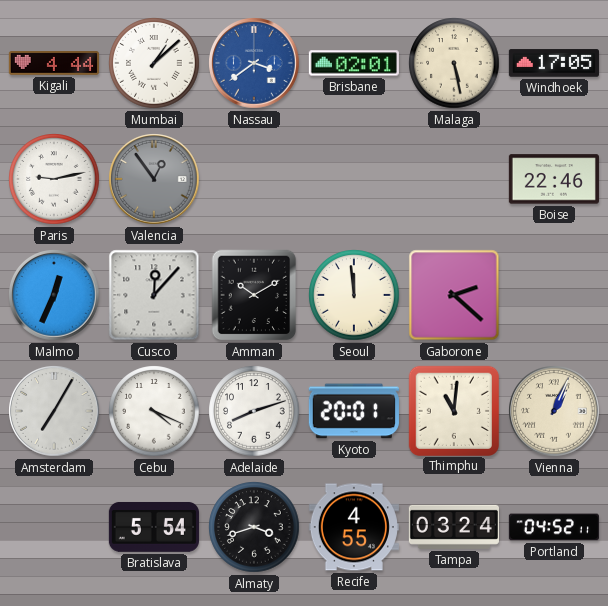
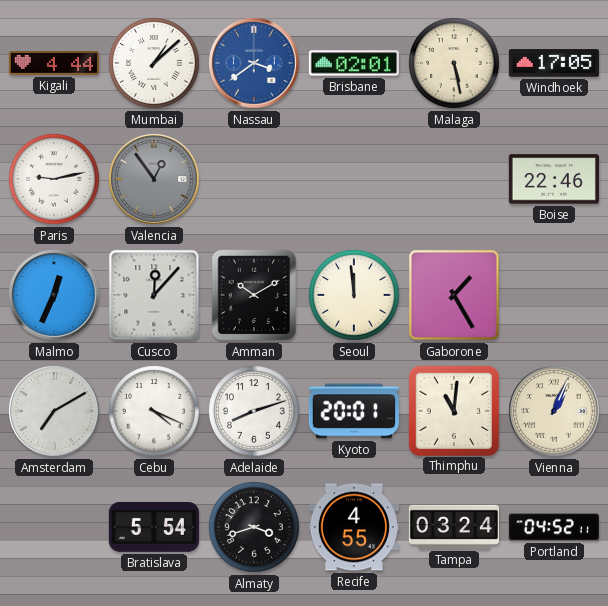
Gaborone: 2:22 -> 1:25
Amsterdam: 7:05 -> 7:10
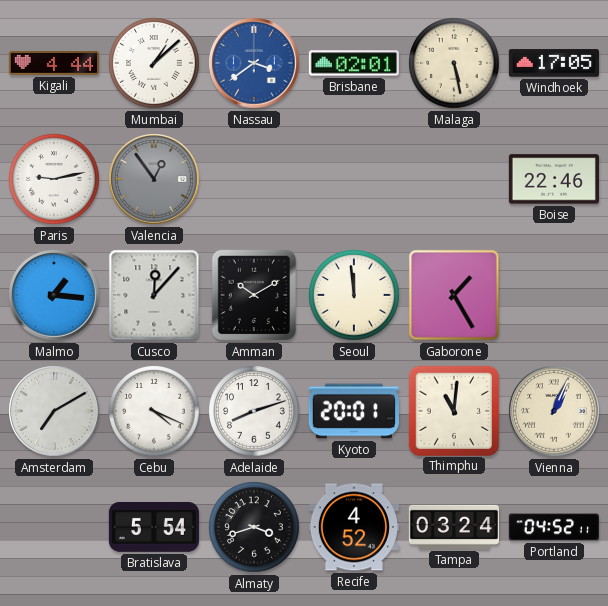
Malmo: 12:34 -> 1:16
Recife: 4:55 -> 4:52
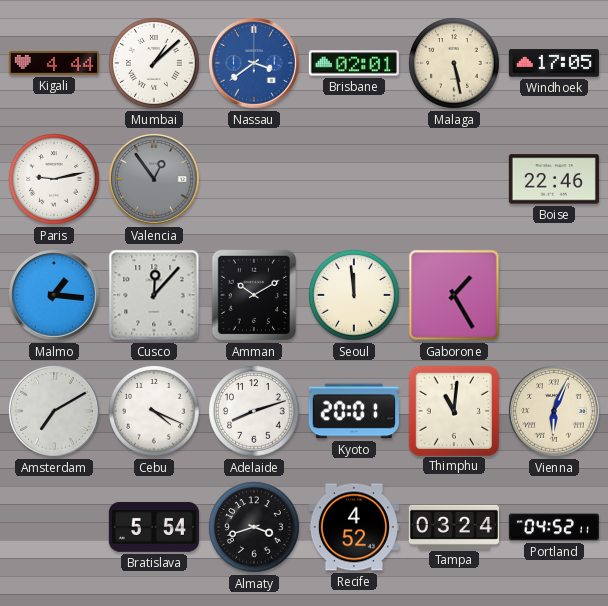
Vienna: 1:04 -> 6:04
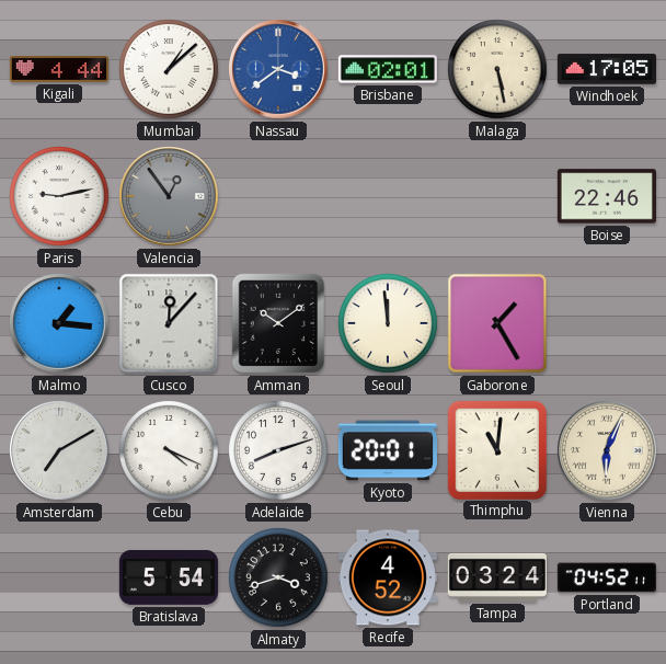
Amman: 10:10 -> 10:09
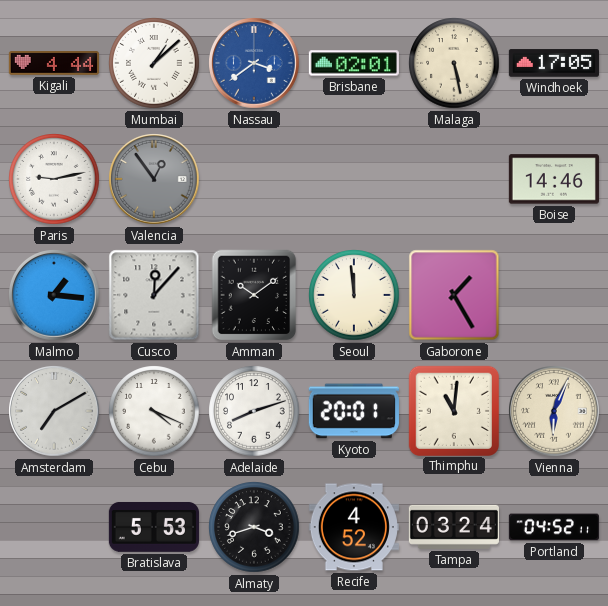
Boise: 22:46 -> 14:46
Bratislava: 5:54 -> 5:53
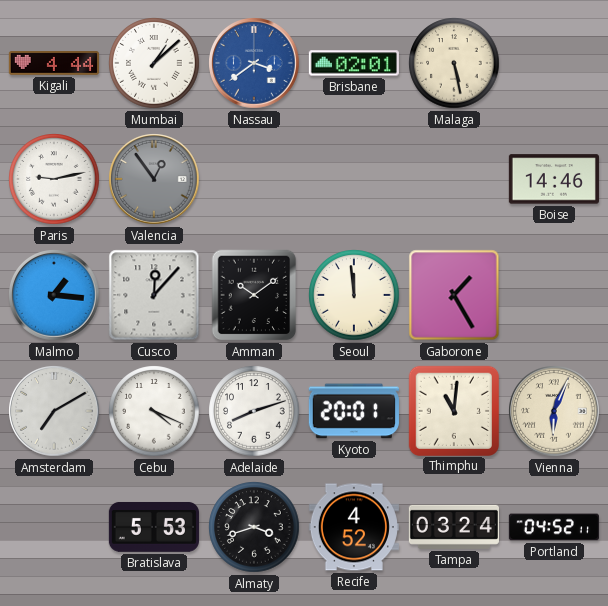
Windhoek: 17:05 -> none
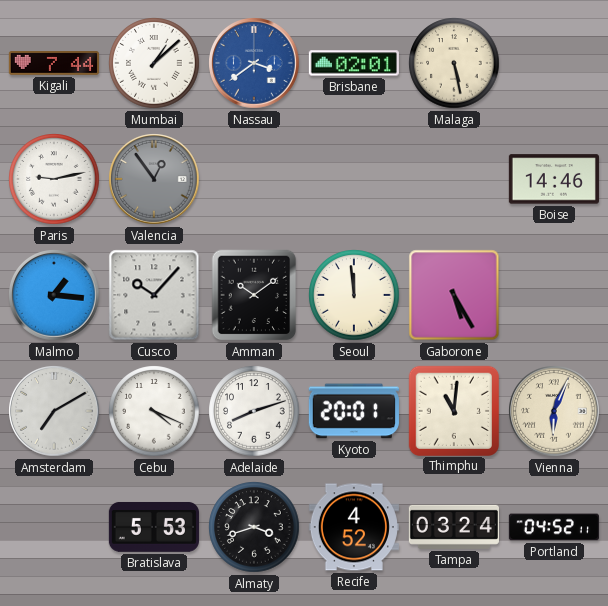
Kigali: 4:44 -> 7:44
Cusco: 12:07 -> 10:07
Gaborone: 1:25 -> 5:25
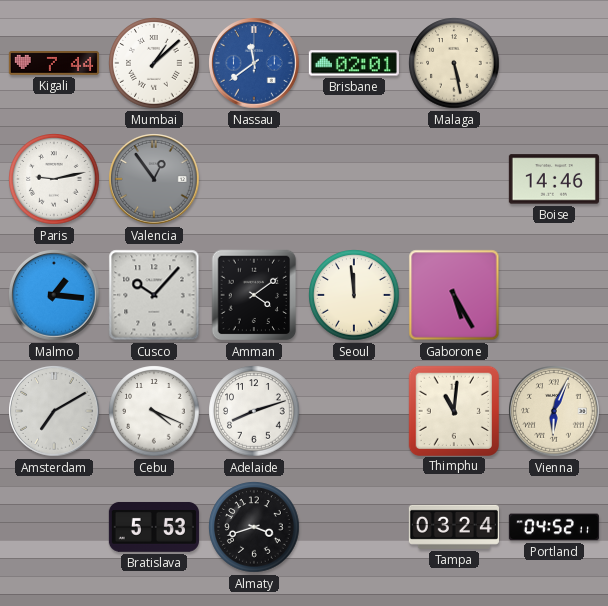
Nassau: 3:39 -> 11:39
Amman: 10:09 -> 4:09
Kyoto: 20:01 -> none
Recife: 4:52 -> none
